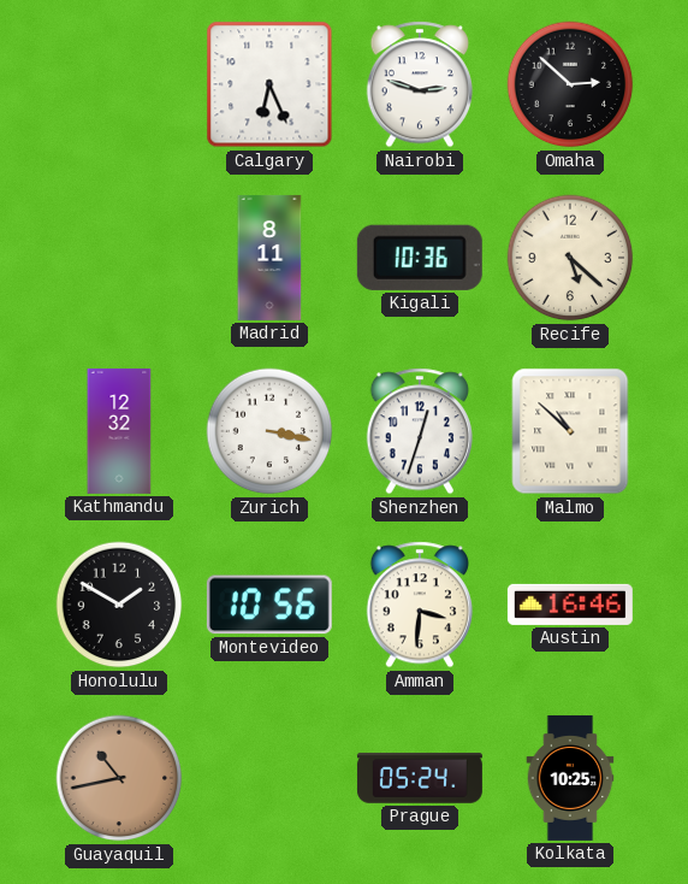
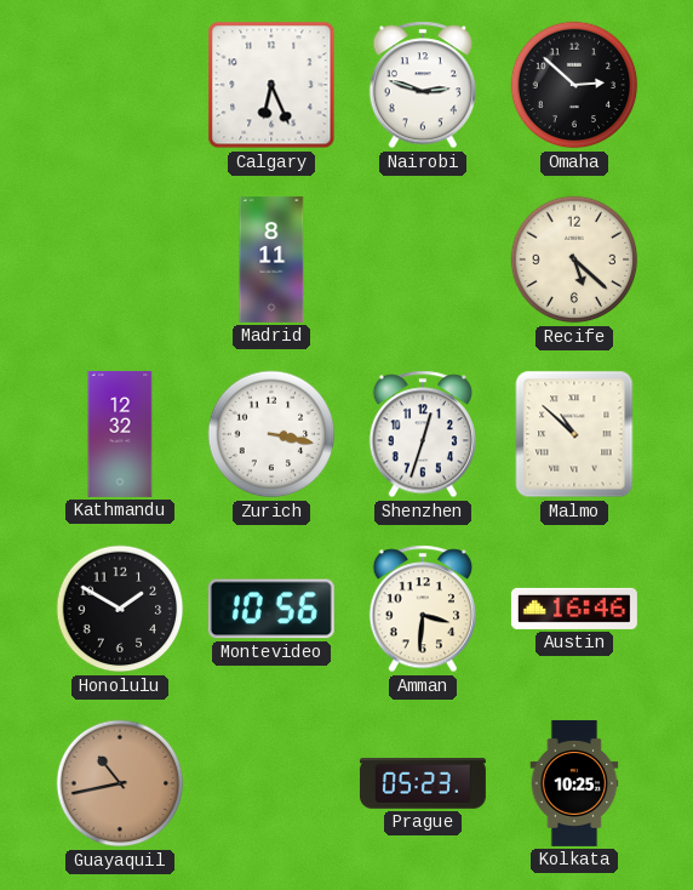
Kigali: 10:36 -> none
Prague: 05:24 -> 05:23
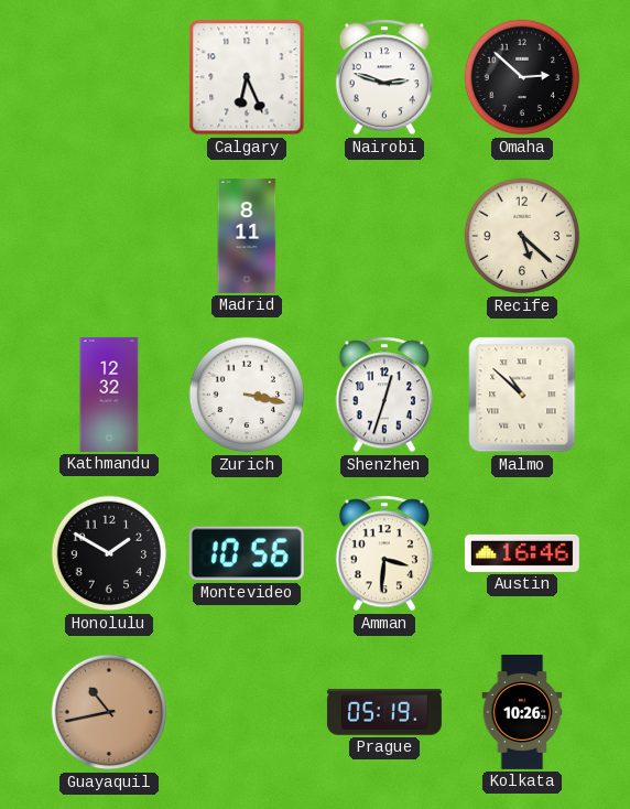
Prague: 05:23 -> 05:19
Kolkata: 10:25 -> 10:26
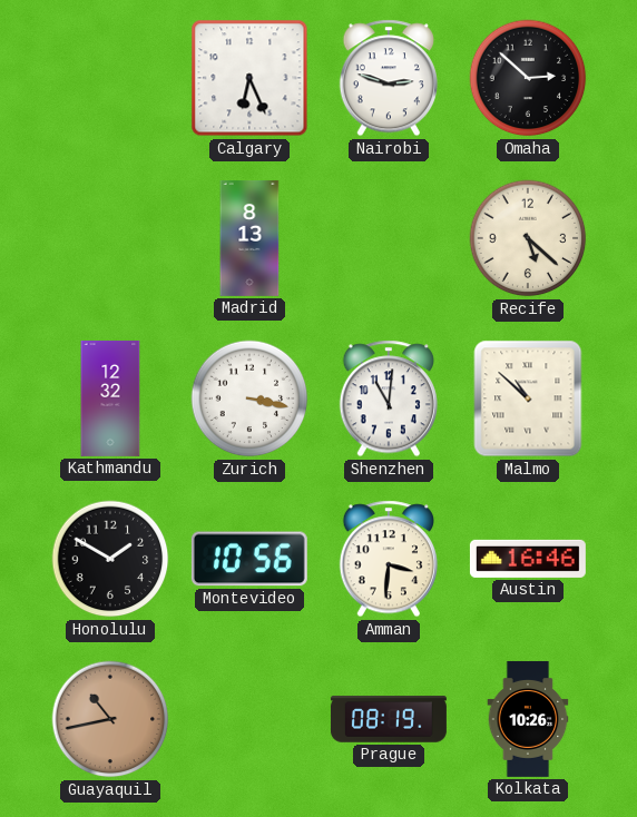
Madrid: 8:11 -> 8:13
Shenzhen: 12:33 -> 11:01
Prague: 05:19 -> 08:19
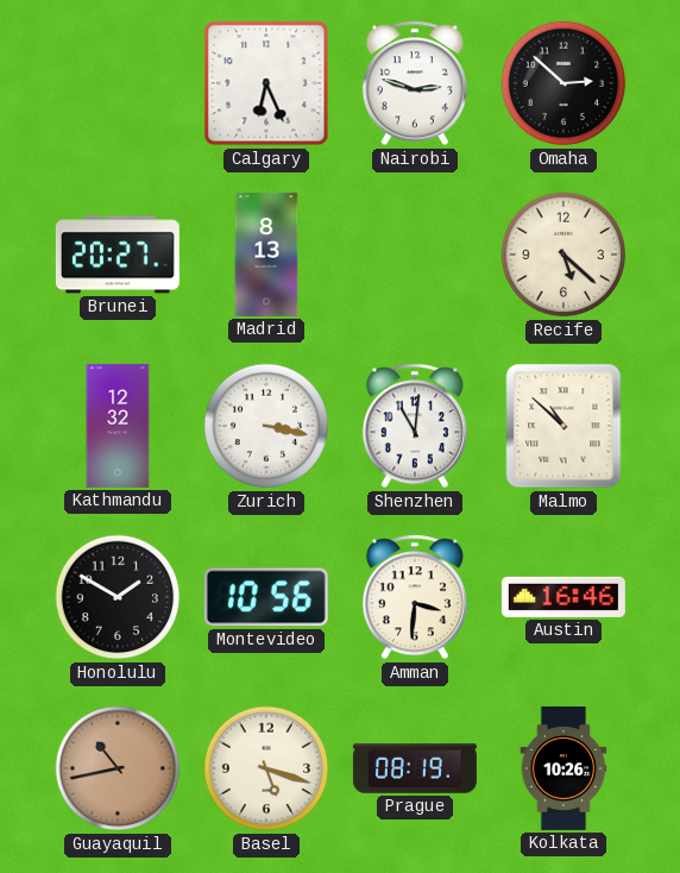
Brunei: none -> 20:27
Basel: none -> 5:18
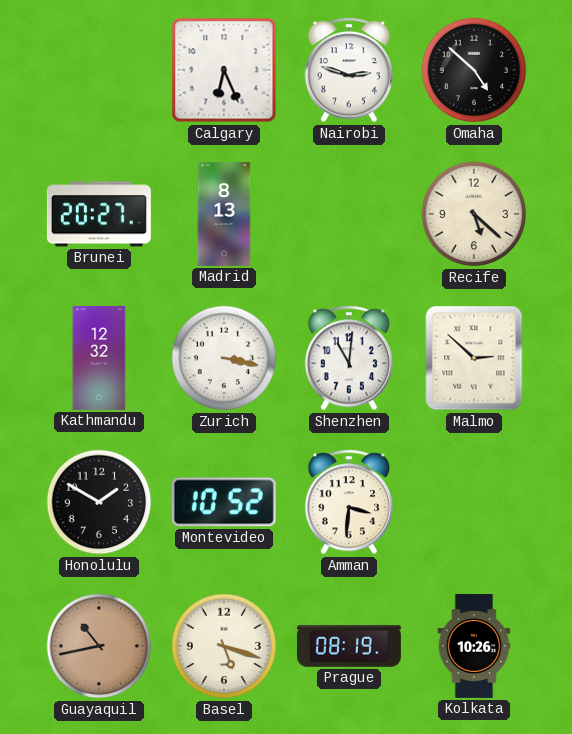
Omaha: 2:52 -> 4:52
Malmo: 10:52 -> 2:52
Montevideo: 10:56 -> 10:52
Austin: 16:46 -> none
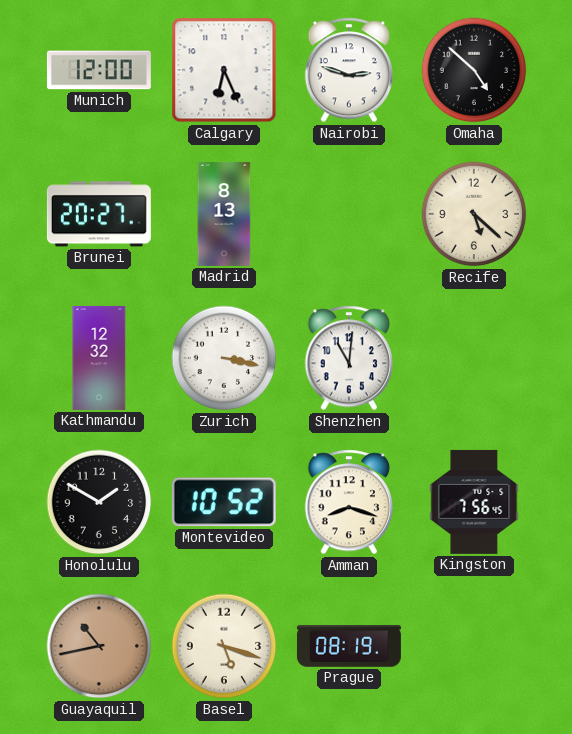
Munich: none -> 12:00
Malmo: 2:52 -> none
Amman: 3:31 -> 8:18
Kingston: none -> 7:56
Kolkata: 10:26 -> none
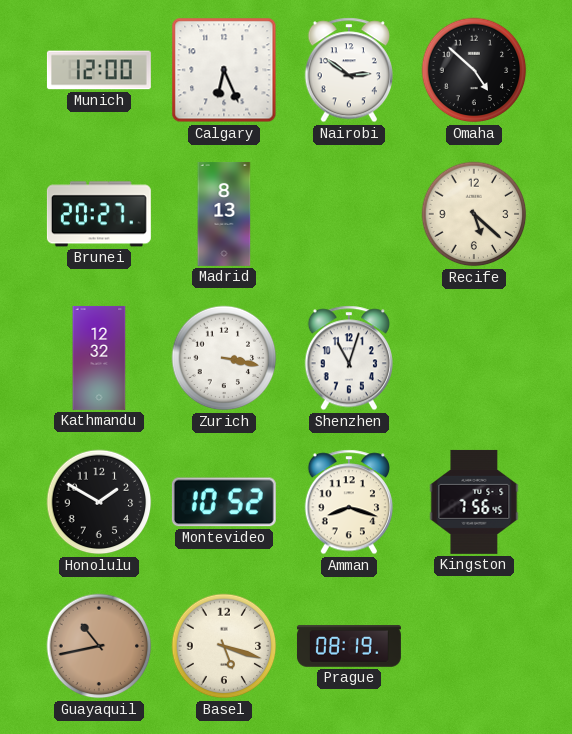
Nairobi: 2:48 -> 2:51
Shenzhen: 11:01 -> 11:03
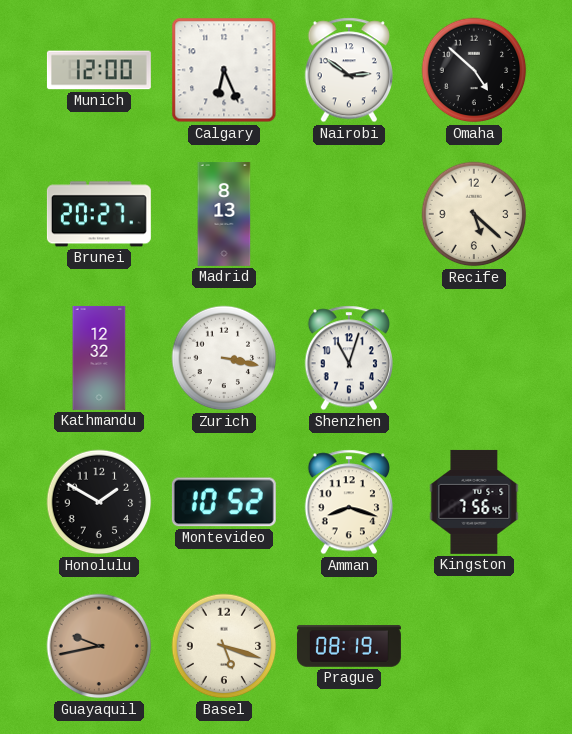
Guayaquil: 10:43 -> 9:43
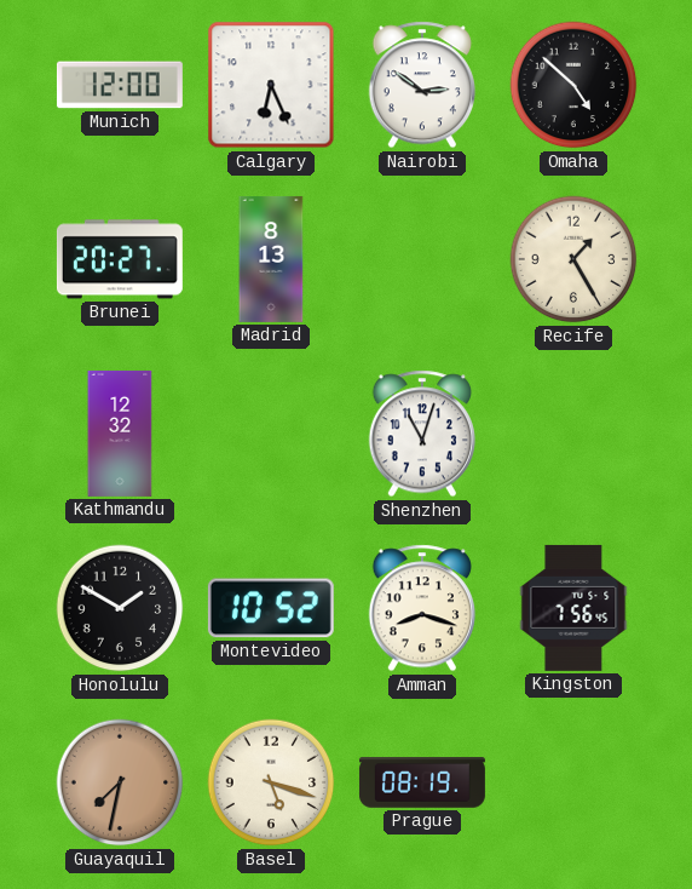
Recife: 5:22 -> 1:25
Zurich: 3:17 -> none
Guayaquil: 9:43 -> 7:32
